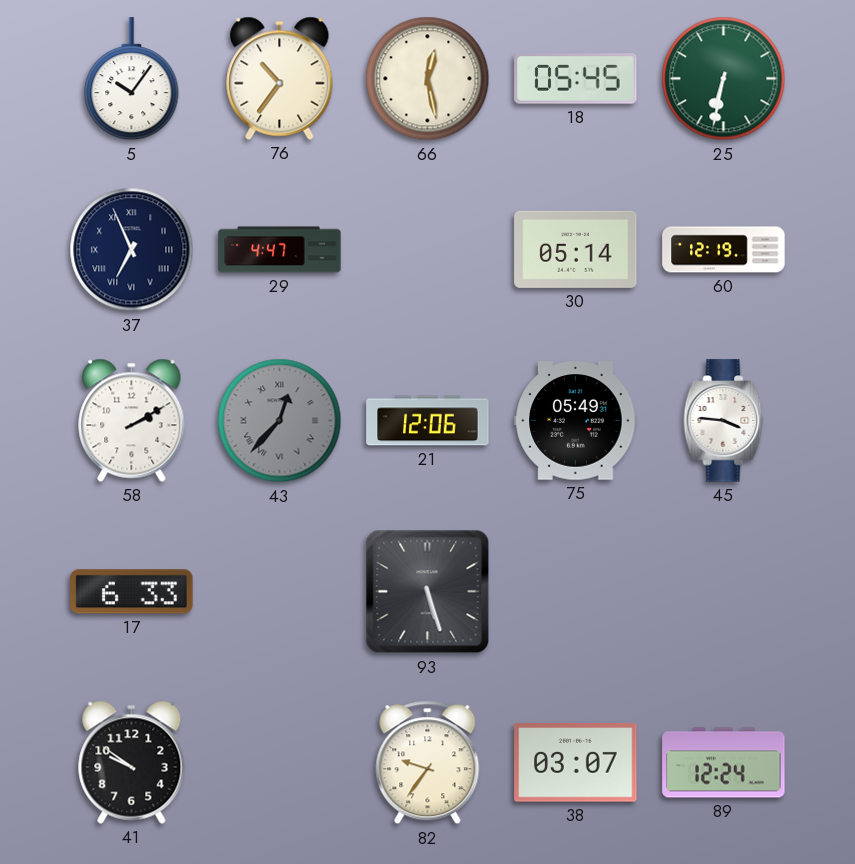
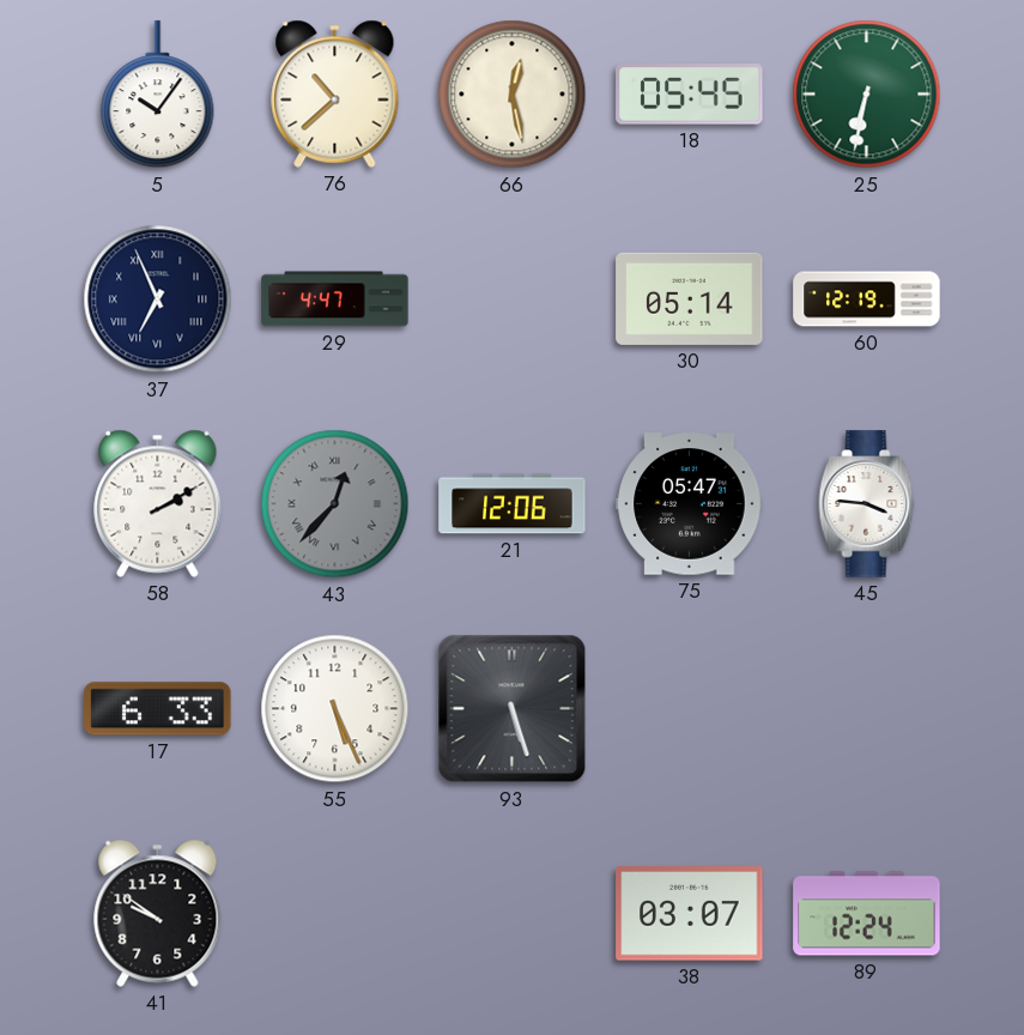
76: 10:36 -> 10:38
75: 05:49 -> 05:47
55: none -> 5:26
82: 9:36 -> none
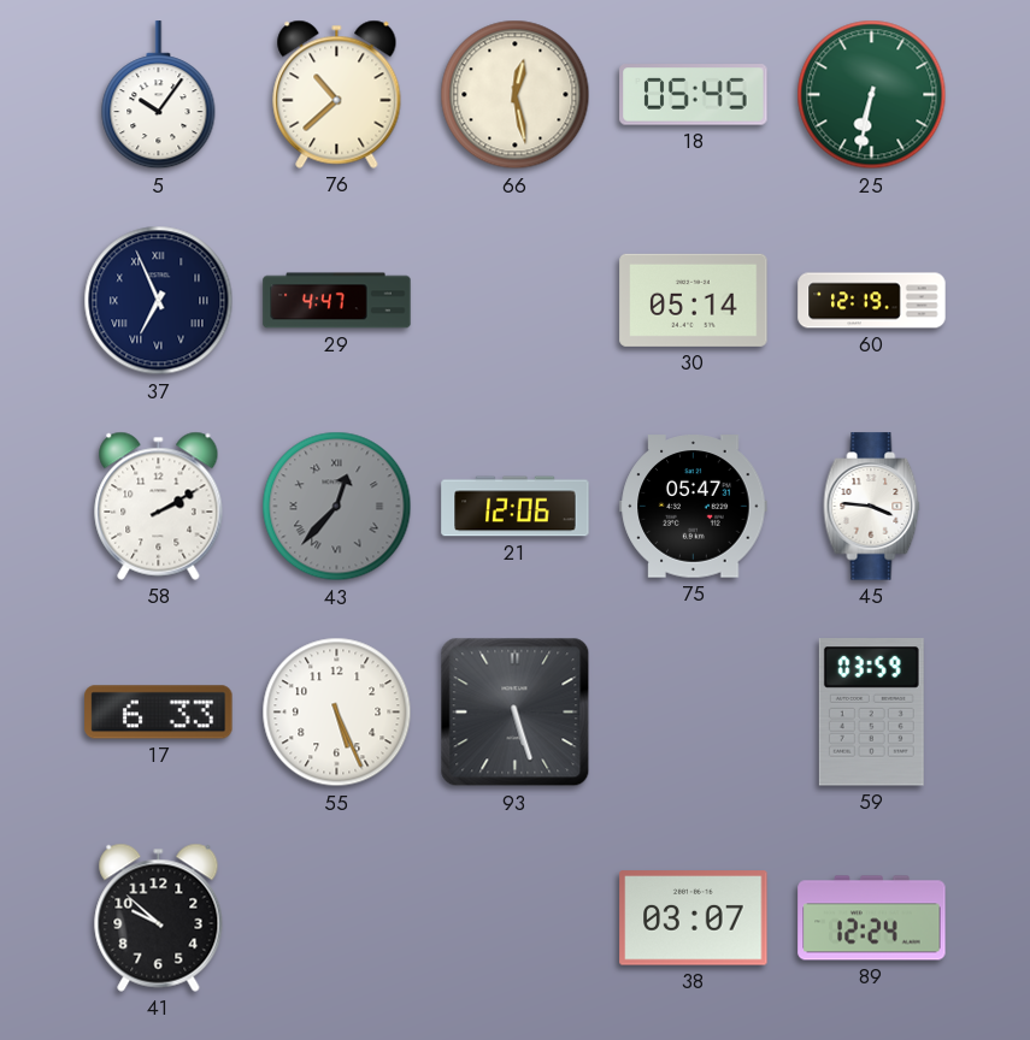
59: none -> 03:59
41: 9:51 -> 9:52
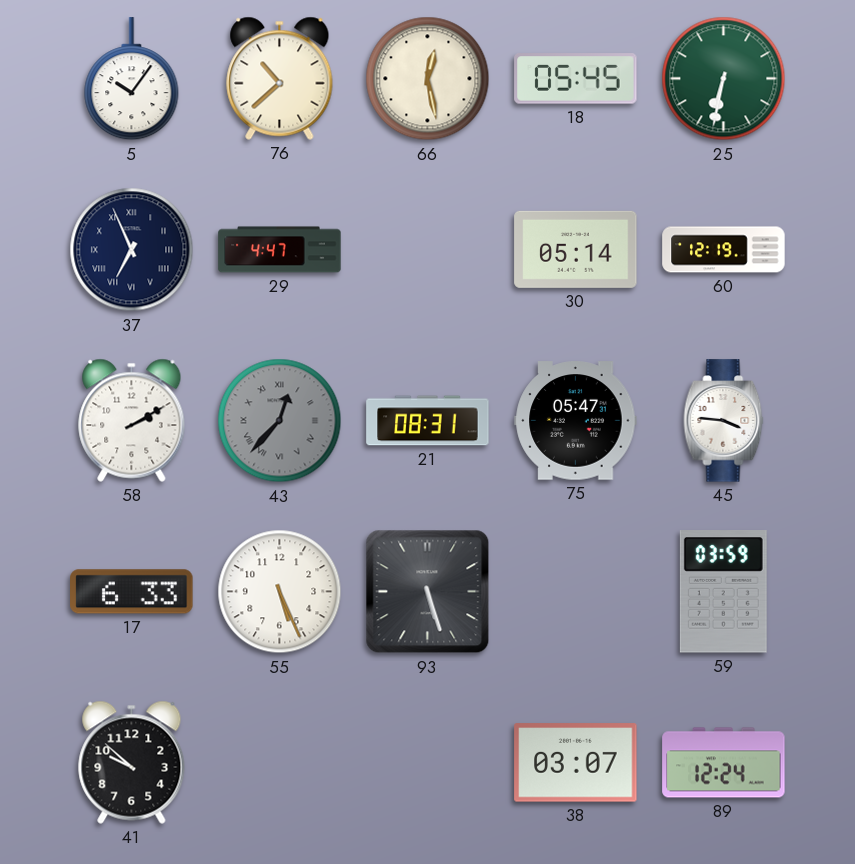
21: 12:06 -> 08:31
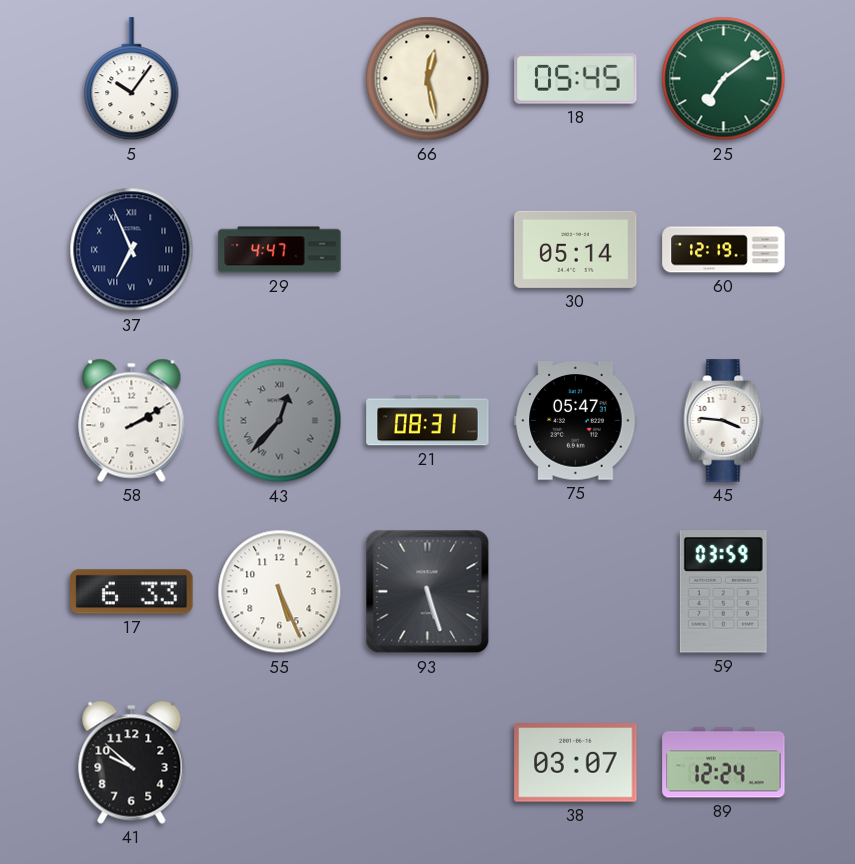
76: 10:38 -> none
25: 6:32 -> 7:09
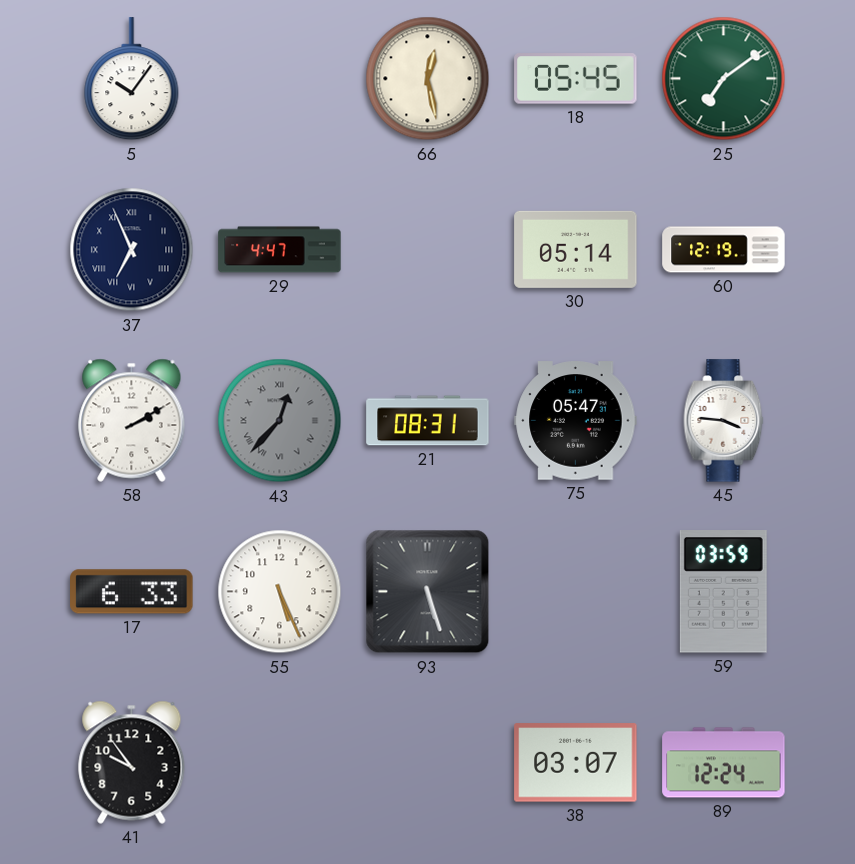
41: 9:52 -> 9:54
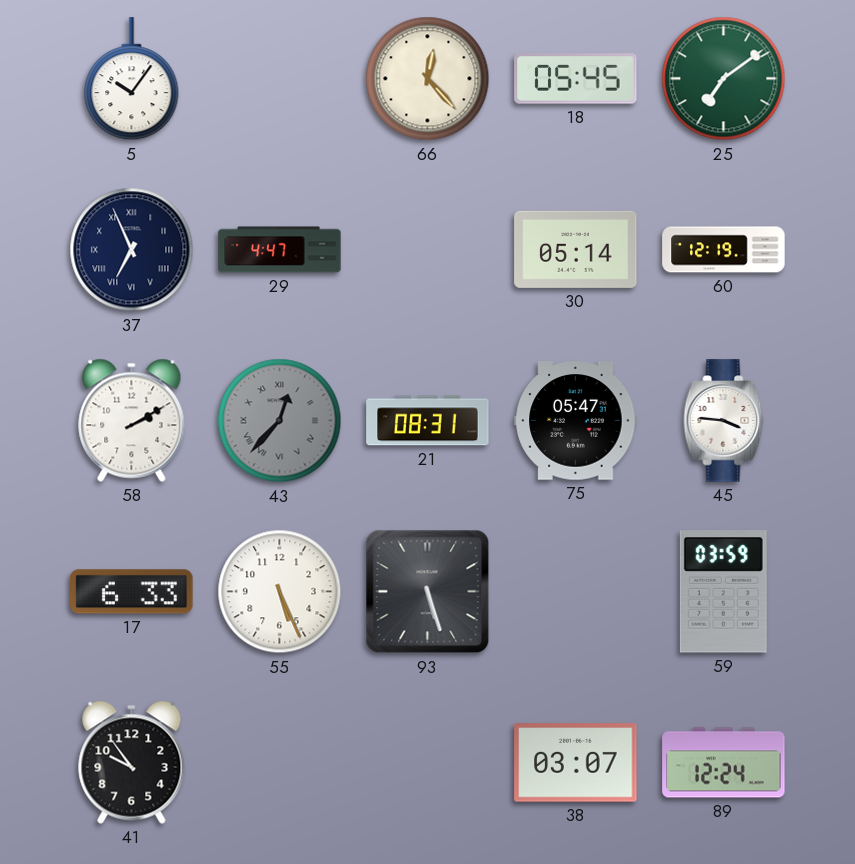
66: 12:28 -> 12:23
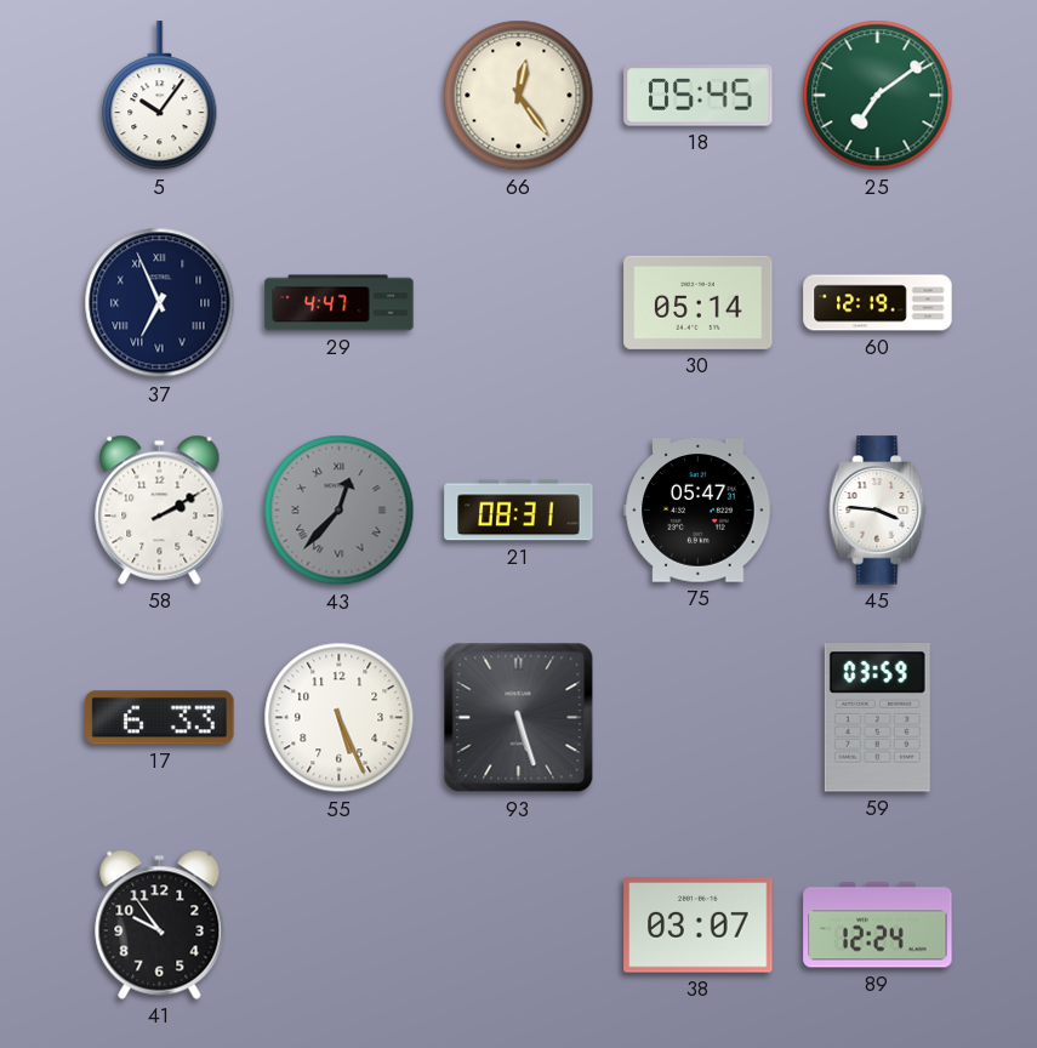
66: 12:23 -> 12:24
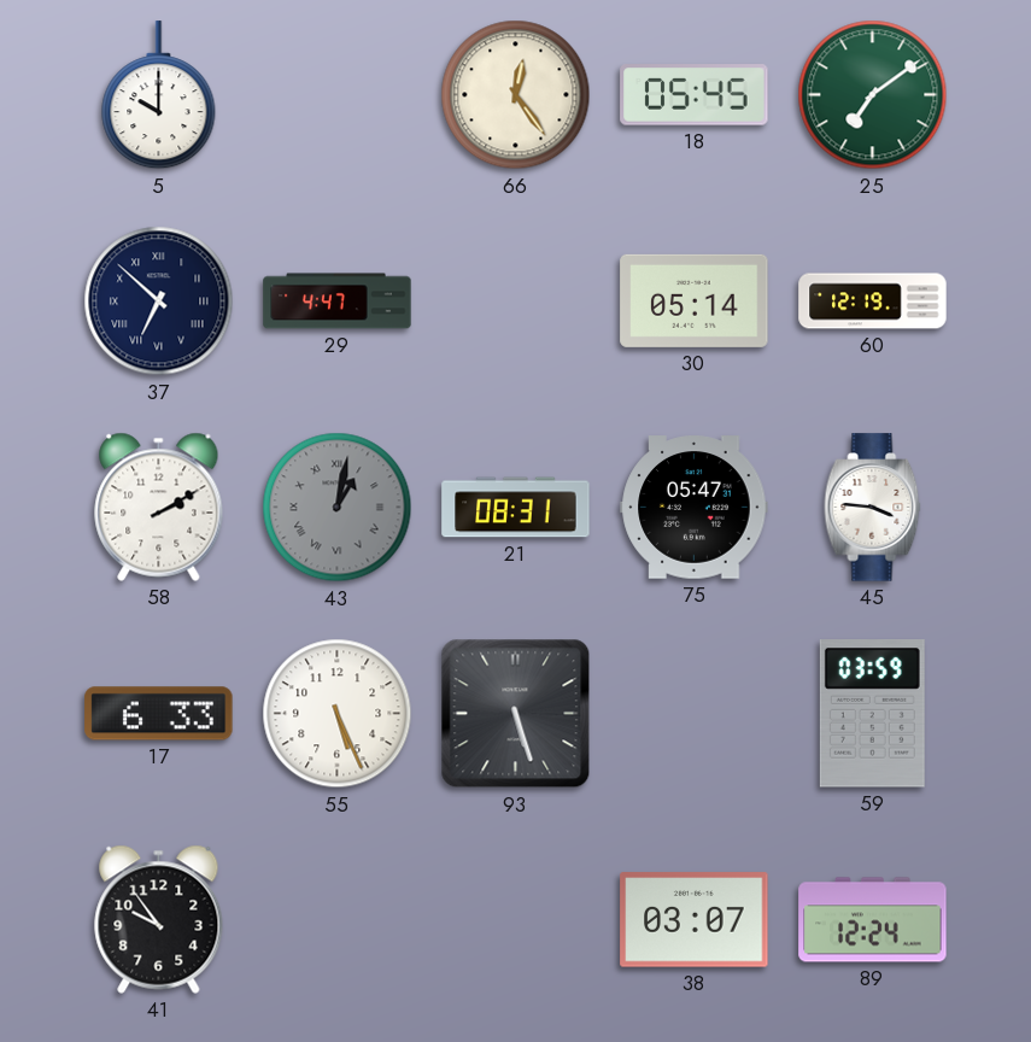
5: 10:06 -> 10:00
37: 6:56 -> 6:52
43: 12:37 -> 1:02
